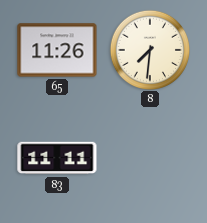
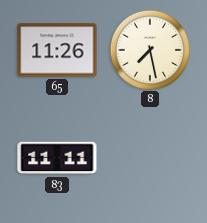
8: 7:31 -> 7:28
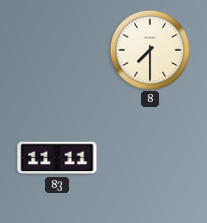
65: 11:26 -> none
8: 7:28 -> 7:30
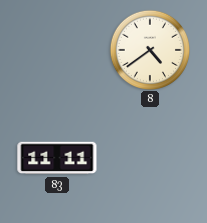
8: 7:30 -> 4:39
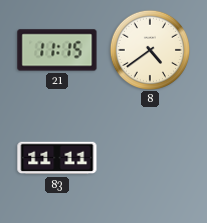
21: none -> 11:15
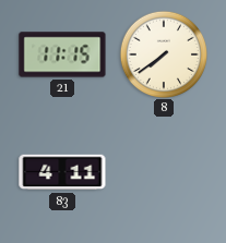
8: 4:39 -> 7:39
83: 11:11 -> 4:11
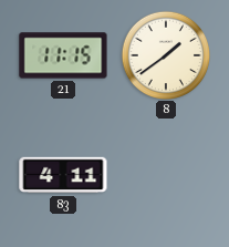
8: 7:39 -> 1:39
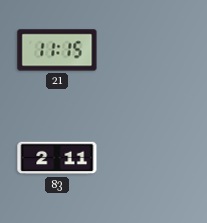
8: 1:39 -> none
83: 4:11 -> 2:11
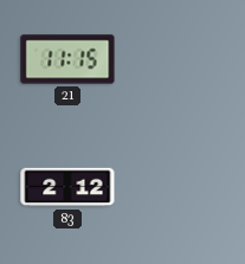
83: 2:11 -> 2:12
